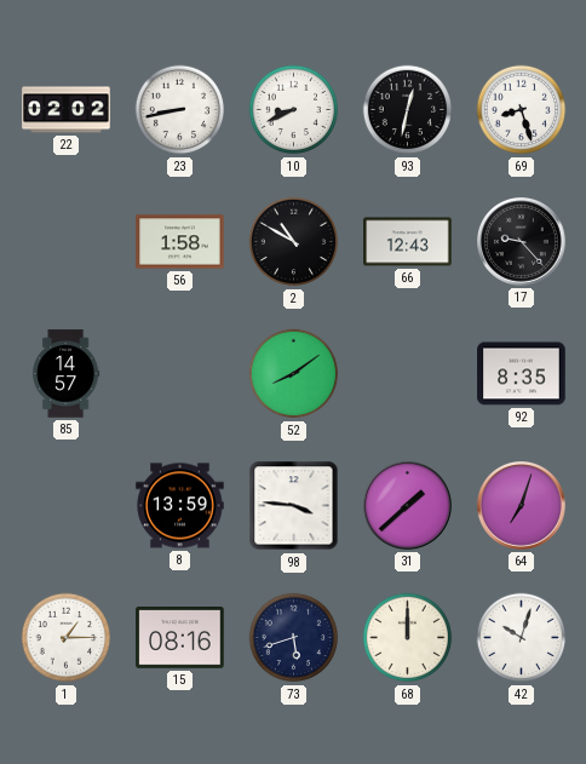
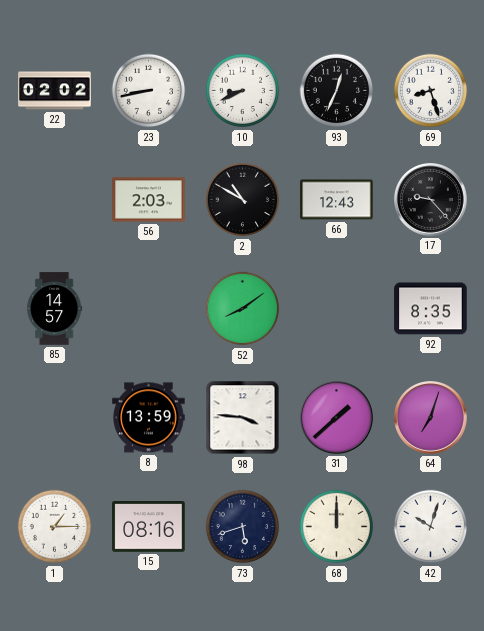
93: 12:32 -> 12:34
56: 1:58 -> 2:03
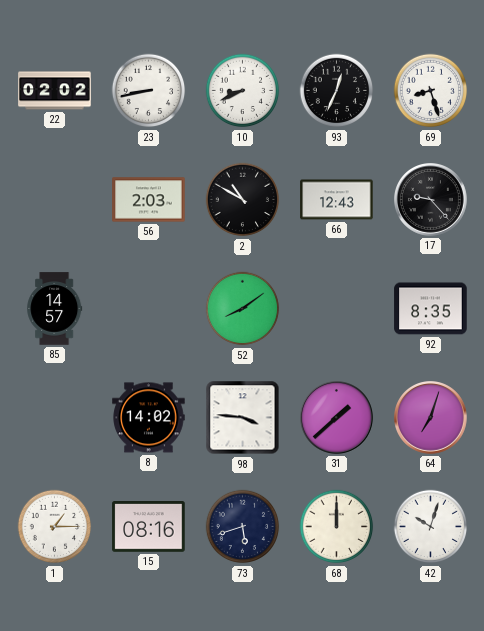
8: 13:59 -> 14:02
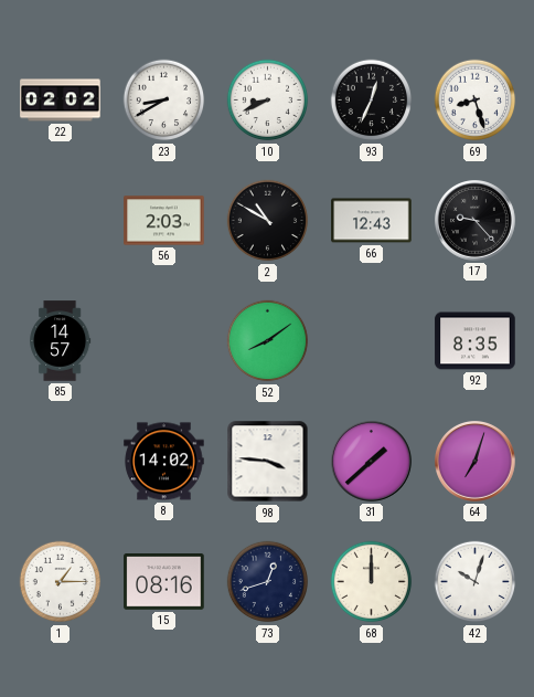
23: 8:43 -> 8:40
73: 5:42 -> 12:42
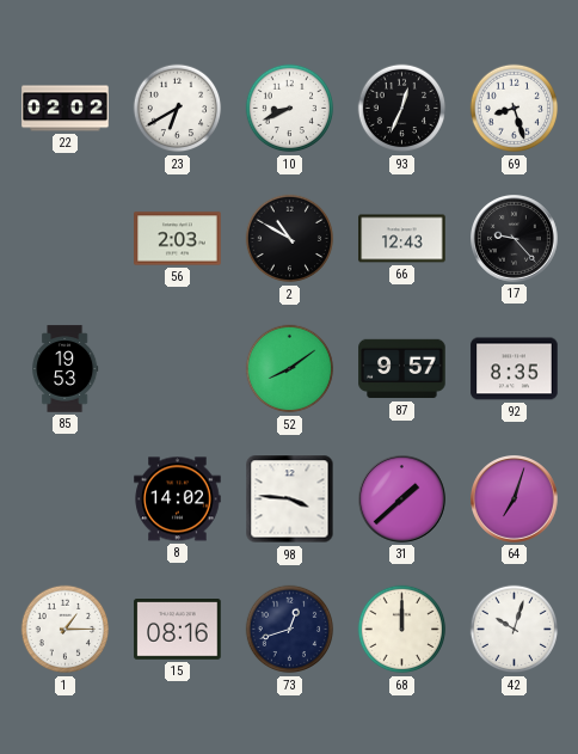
23: 8:40 -> 6:40
85: 14:57 -> 19:53
87: none -> 9:57
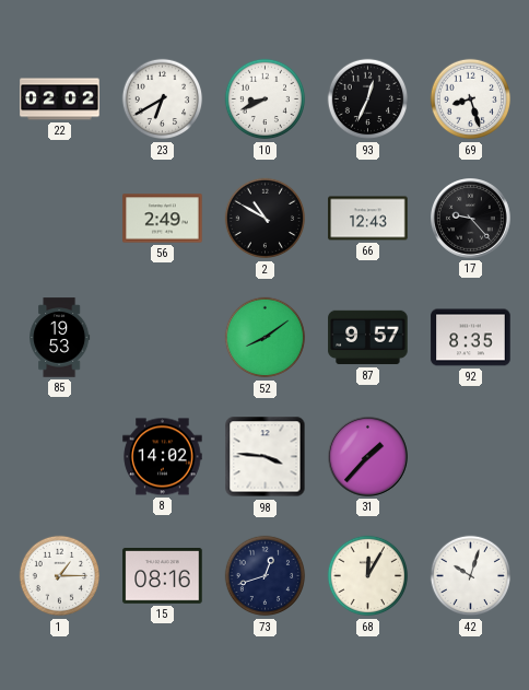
56: 2:03 -> 2:49
31: 1:38 -> 1:37
64: 7:03 -> none
68: 12:00 -> 12:05
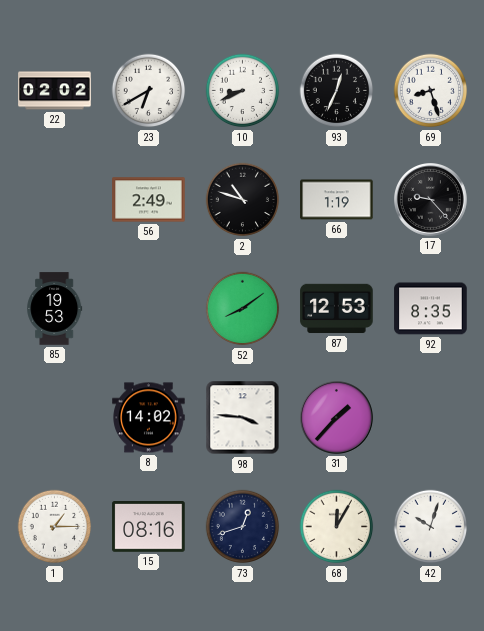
2: 10:50 -> 10:48
66: 12:43 -> 1:19
87: 9:57 -> 12:53
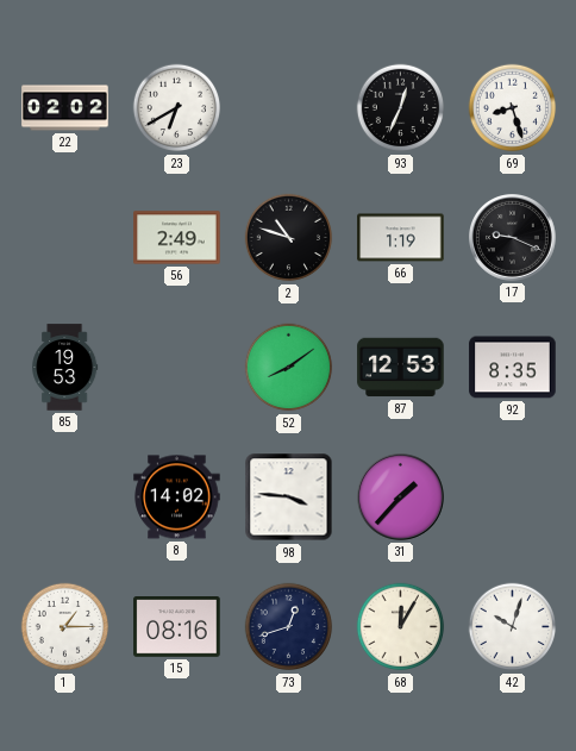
10: 8:41 -> none
17: 9:23 -> 9:19
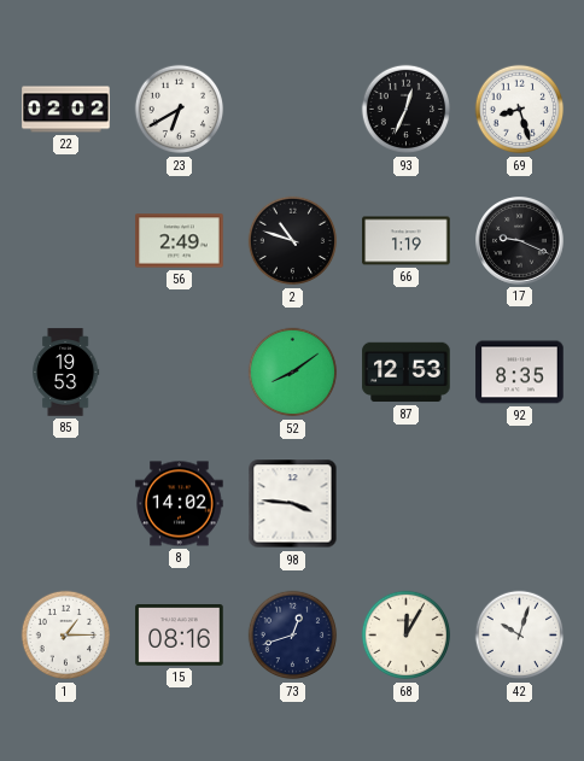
31: 1:37 -> none
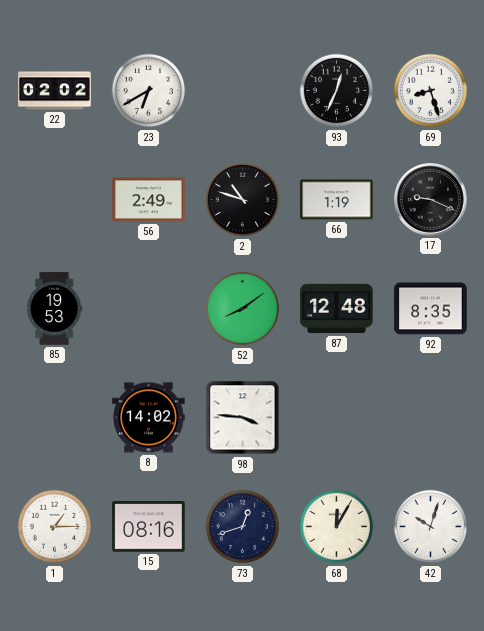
87: 12:53 -> 12:48
